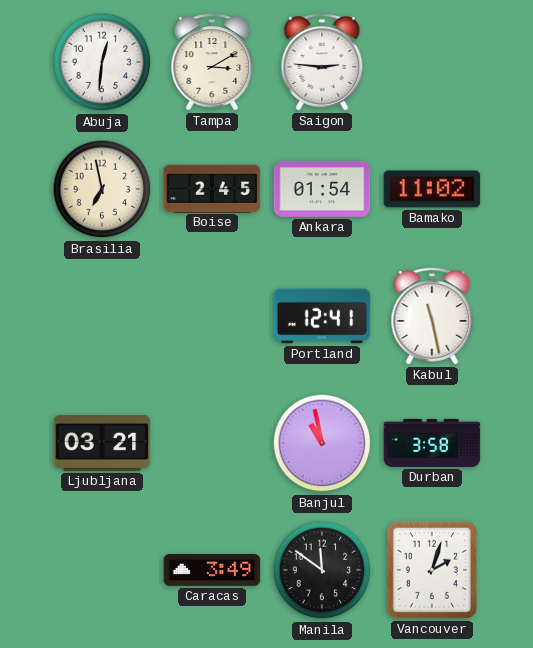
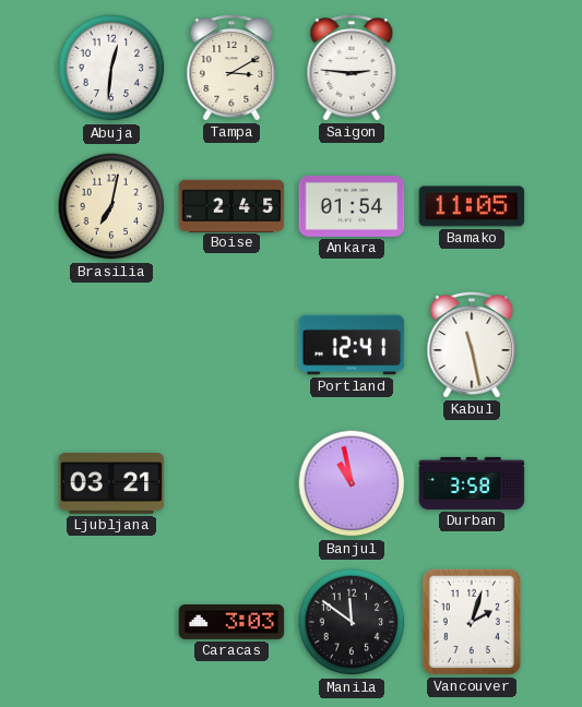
Brasilia: 6:58 -> 7:02
Bamako: 11:02 -> 11:05
Caracas: 3:49 -> 3:03
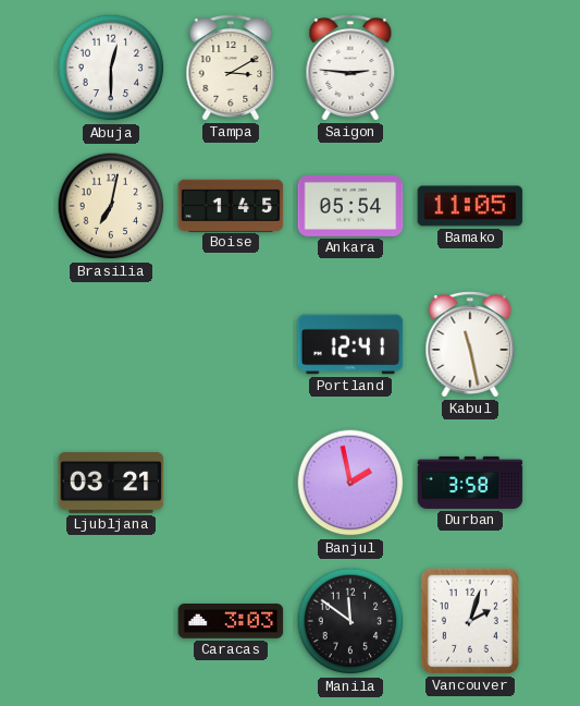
Abuja: 12:31 -> 12:30
Boise: 2:45 -> 1:45
Ankara: 01:54 -> 05:54
Banjul: 10:58 -> 1:58
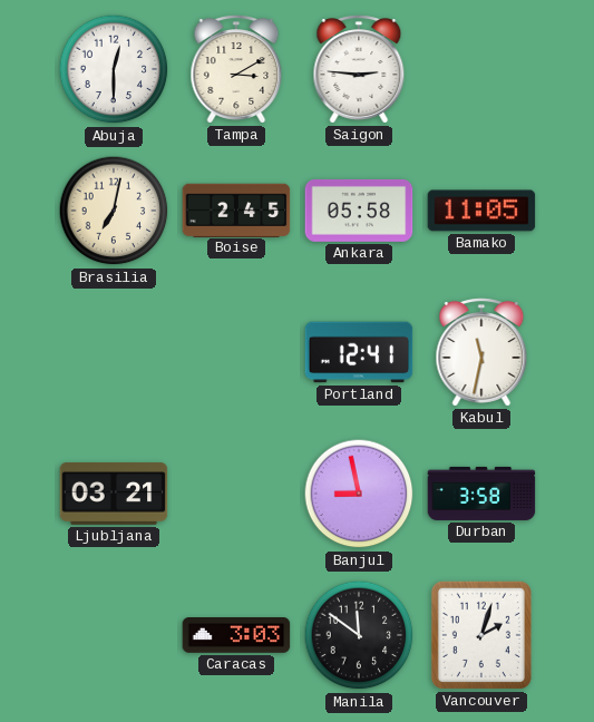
Boise: 1:45 -> 2:45
Ankara: 05:54 -> 05:58
Kabul: 11:28 -> 11:32
Banjul: 1:58 -> 8:58
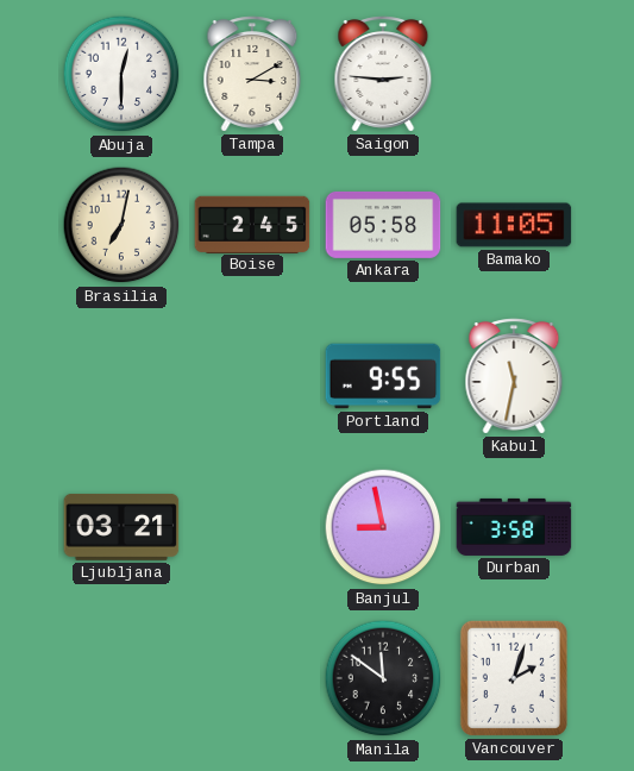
Portland: 12:41 -> 9:55
Caracas: 3:03 -> none
